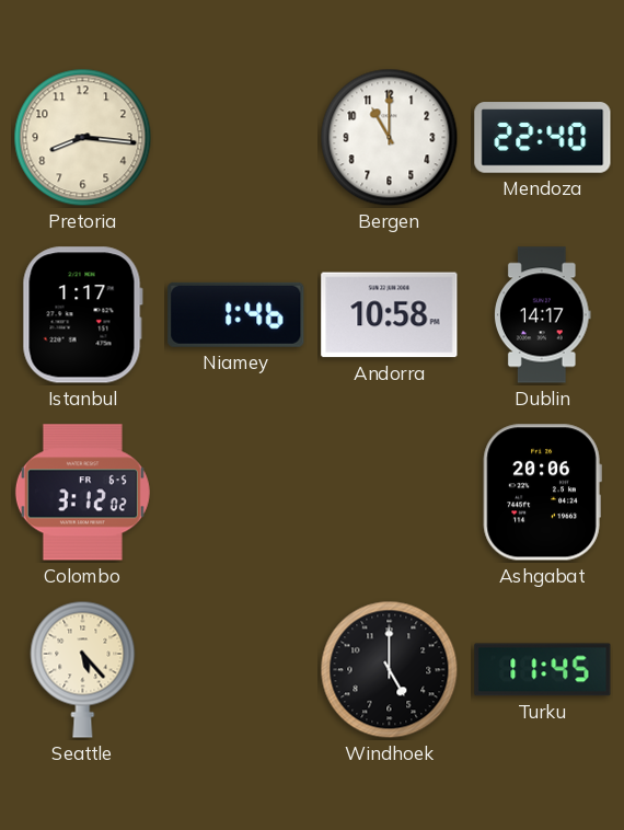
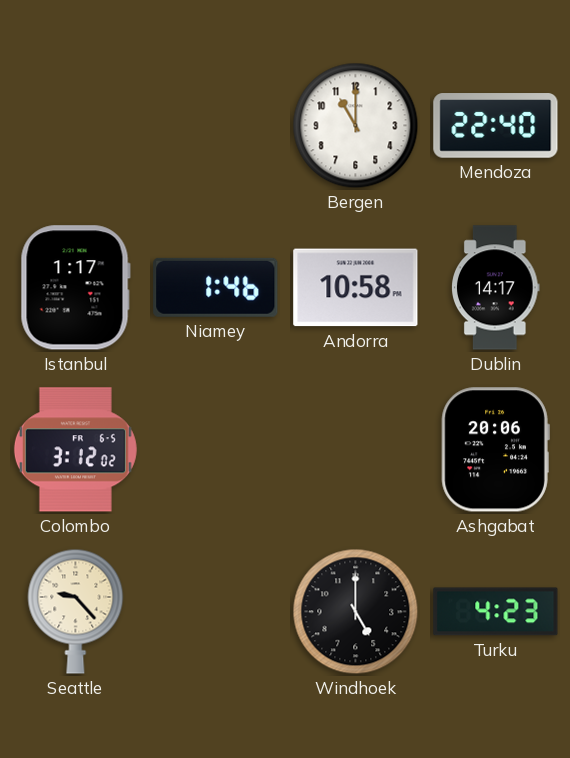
Pretoria: 8:16 -> none
Seattle: 5:23 -> 9:23
Turku: 11:45 -> 4:23
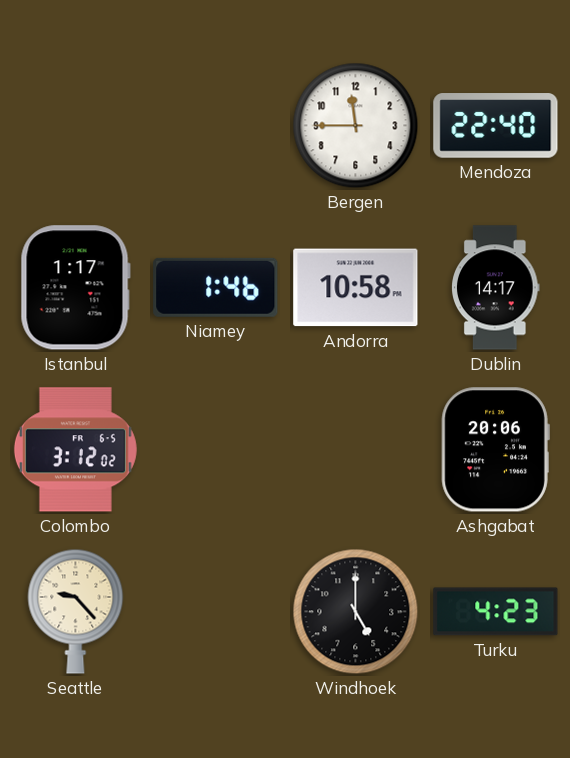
Bergen: 11:00 -> 11:45
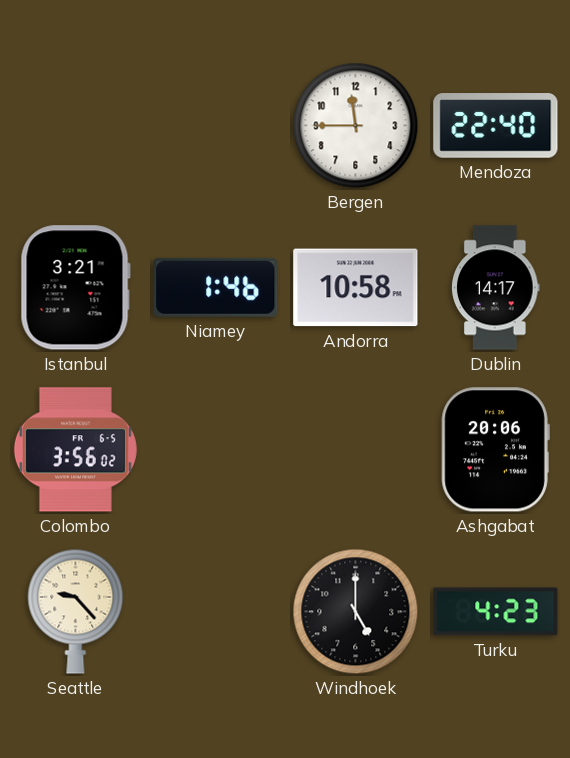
Istanbul: 1:17 -> 3:21
Colombo: 3:12 -> 3:56
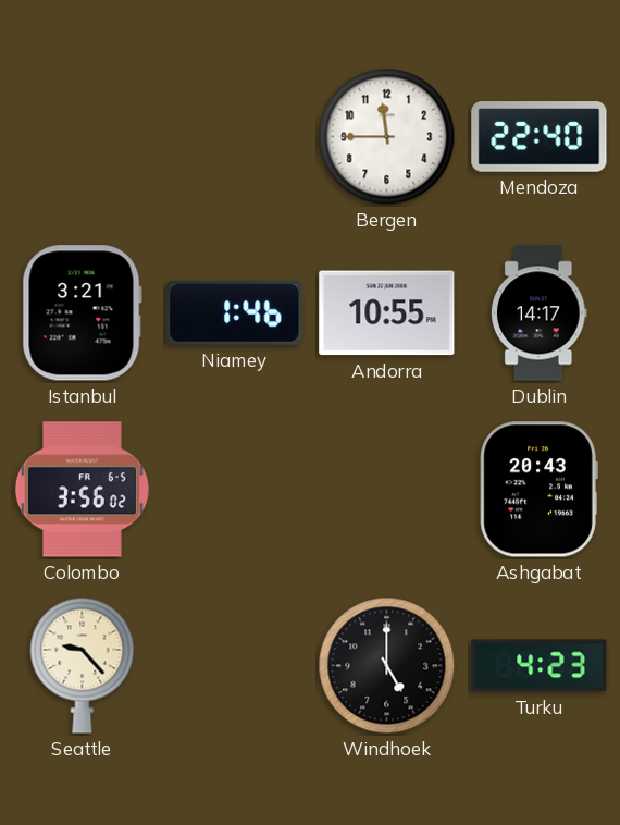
Andorra: 10:58 -> 10:55
Ashgabat: 20:06 -> 20:43
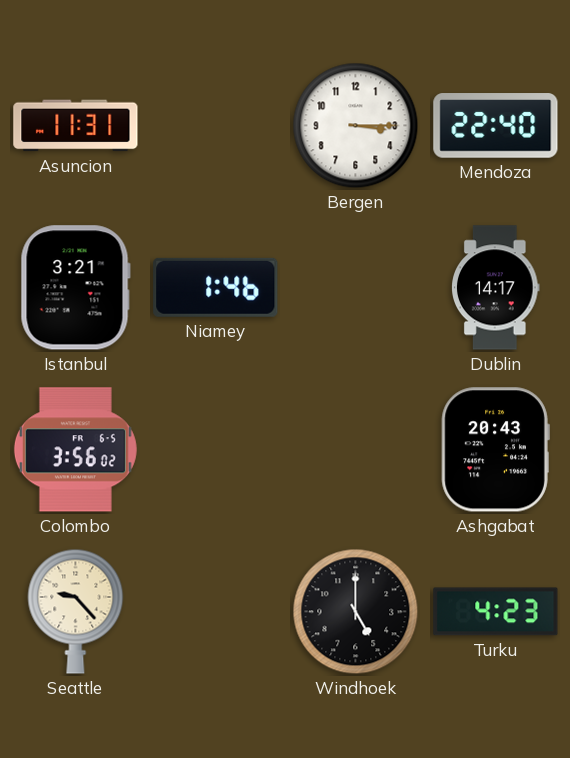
Asuncion: none -> 11:31
Bergen: 11:45 -> 3:15
Andorra: 10:55 -> none
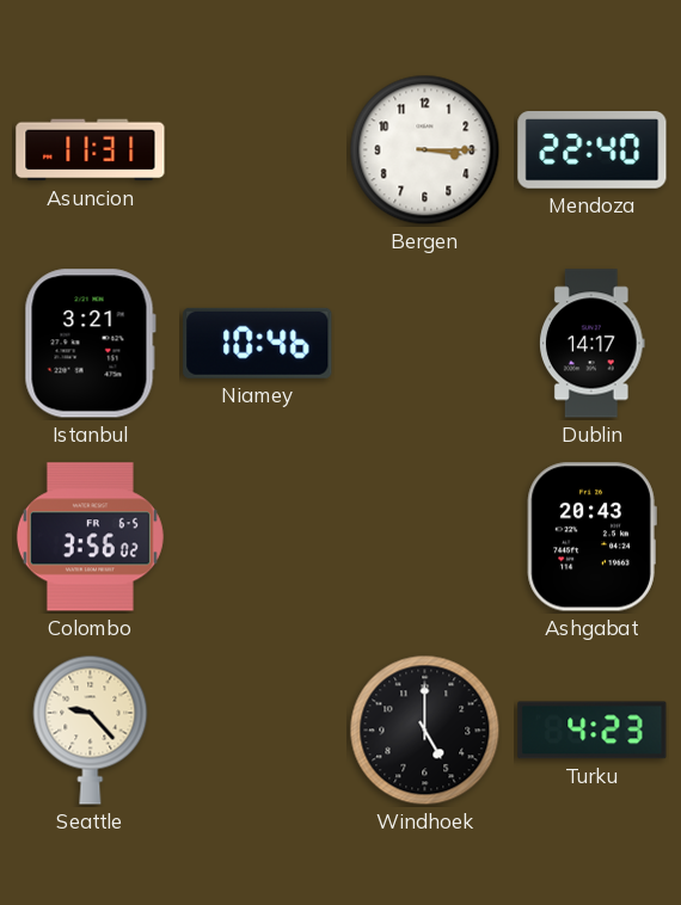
Niamey: 1:46 -> 10:46
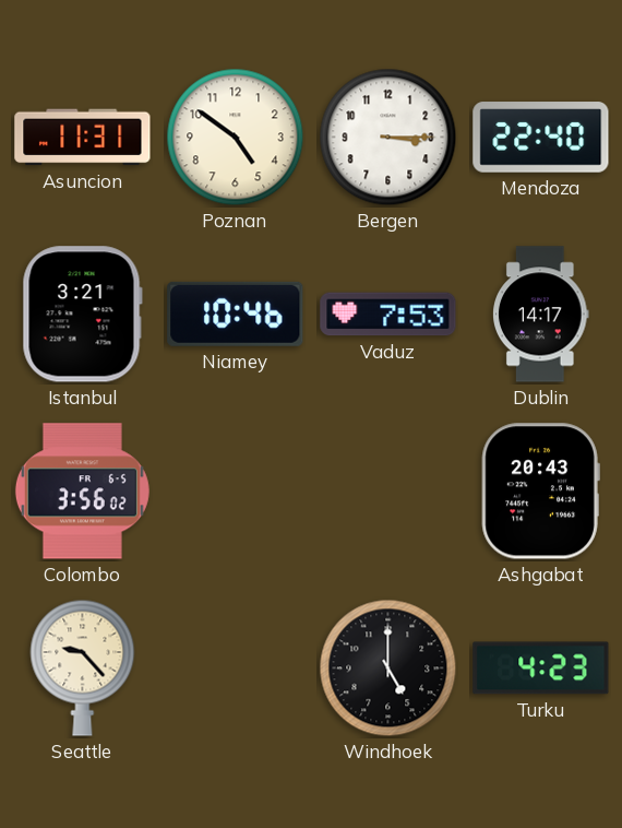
Poznan: none -> 4:51
Vaduz: none -> 7:53
